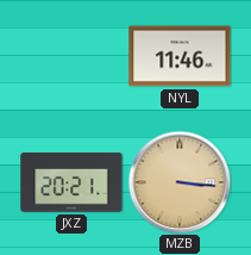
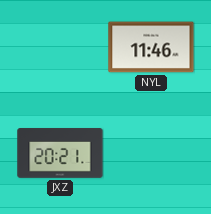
MZB: 3:16 -> none
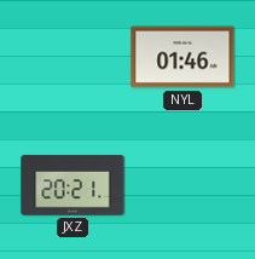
NYL: 11:46 -> 01:46
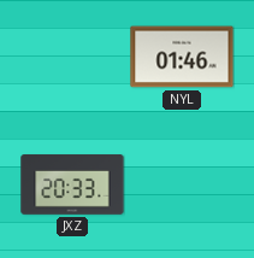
JXZ: 20:21 -> 20:33
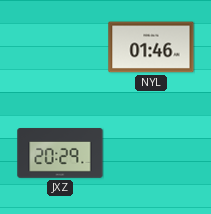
JXZ: 20:33 -> 20:29
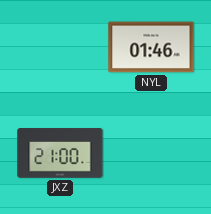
JXZ: 20:29 -> 21:00
